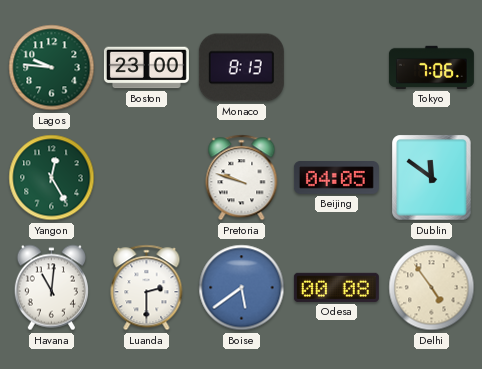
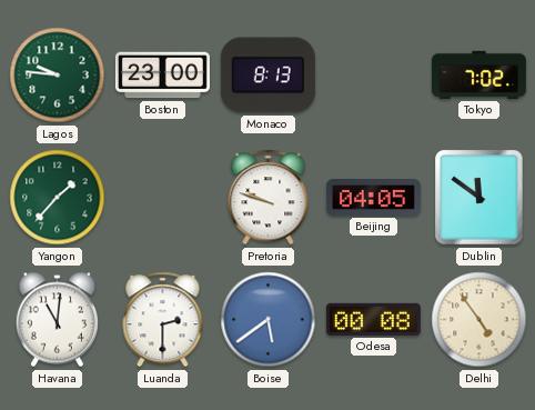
Tokyo: 7:06 -> 7:02
Yangon: 12:25 -> 1:37
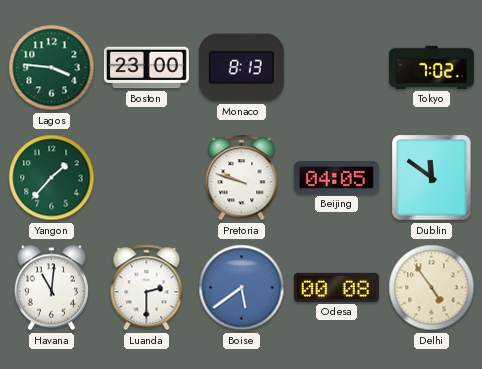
Lagos: 9:46 -> 3:46
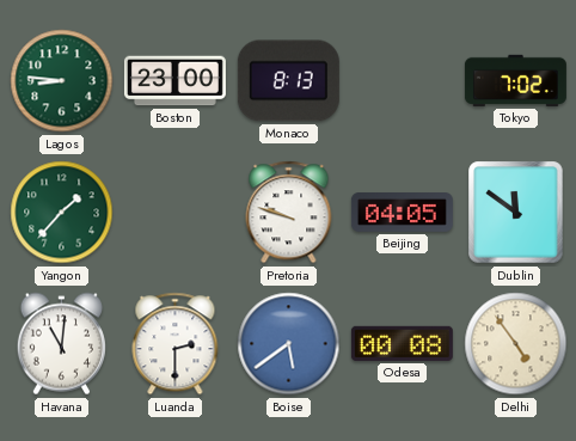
Lagos: 3:46 -> 8:46
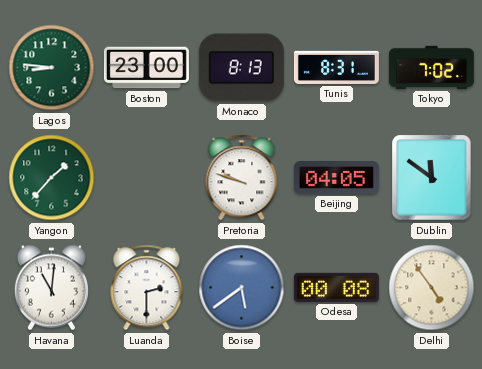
Tunis: none -> 8:31
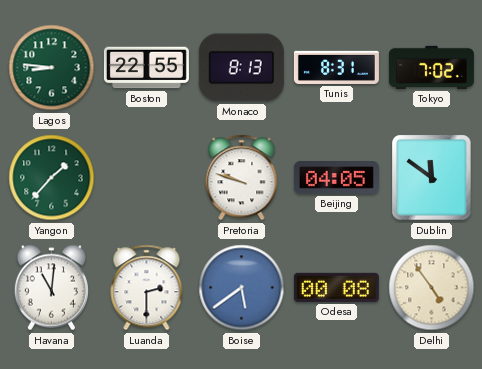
Boston: 23:00 -> 22:55
